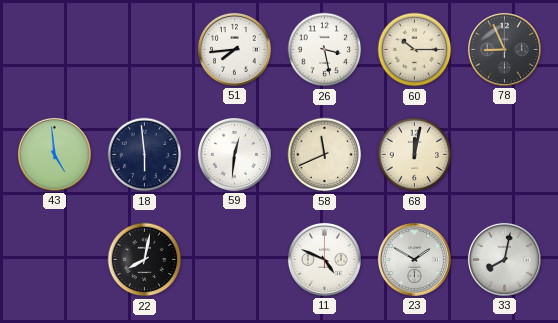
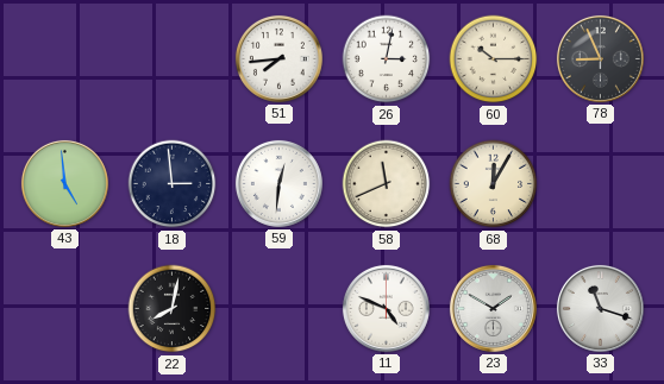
26: 3:28 -> 3:02
18: 5:59 -> 2:59
68: 12:02 -> 12:05
33: 8:02 -> 11:18
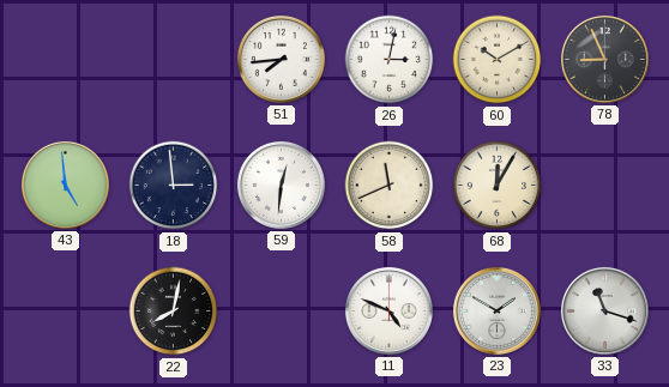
60: 10:15 -> 10:10
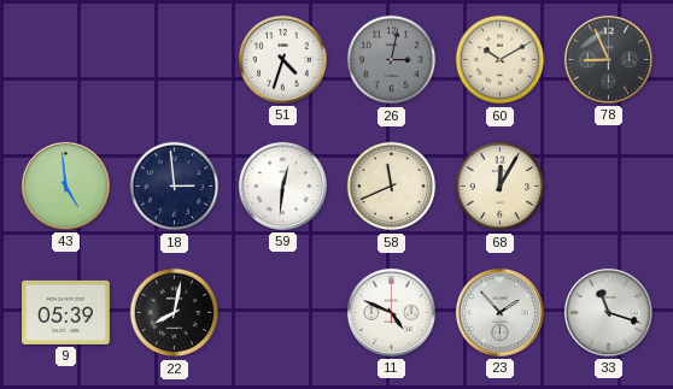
51: 7:44 -> 4:33
26 dial: white -> grey
9: none -> 05:39
23: 1:50 -> 1:53
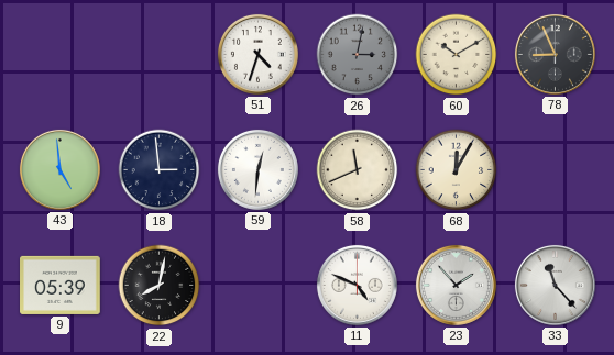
33: 11:18 -> 11:23
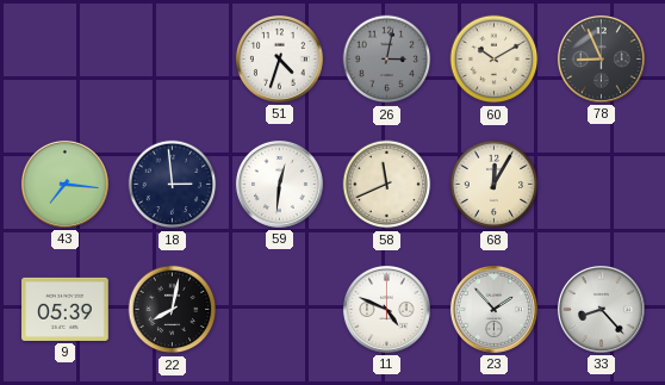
43: 4:59 -> 7:16
33: 11:23 -> 8:23
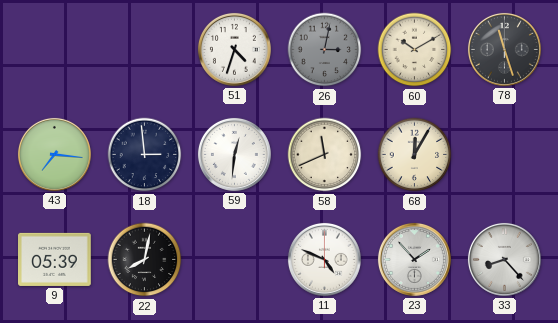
78: 8:56 -> 11:27
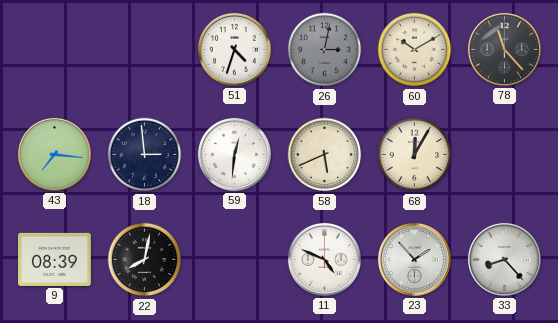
78: 11:27 -> 11:23
58: 11:41 -> 5:41
9: 05:39 -> 08:39
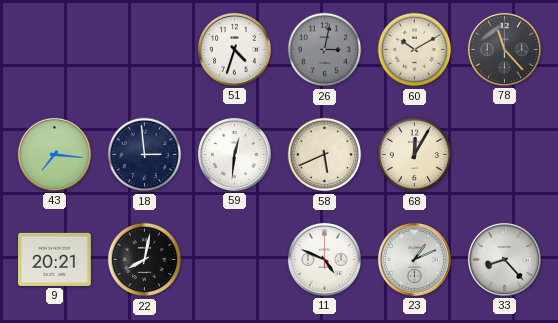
9: 08:39 -> 20:21
23: 1:53 -> 1:11
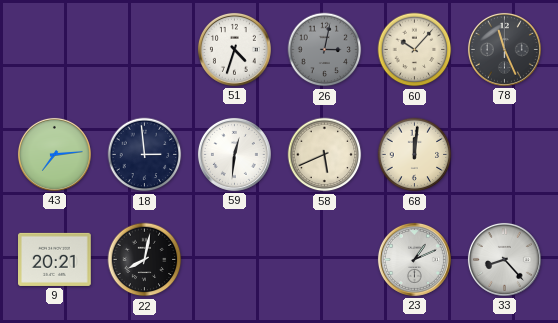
60: 10:10 -> 10:07
78: 11:23 -> 11:26
43: 7:16 -> 7:14
68: 12:05 -> 12:01
11: 4:49 -> none
